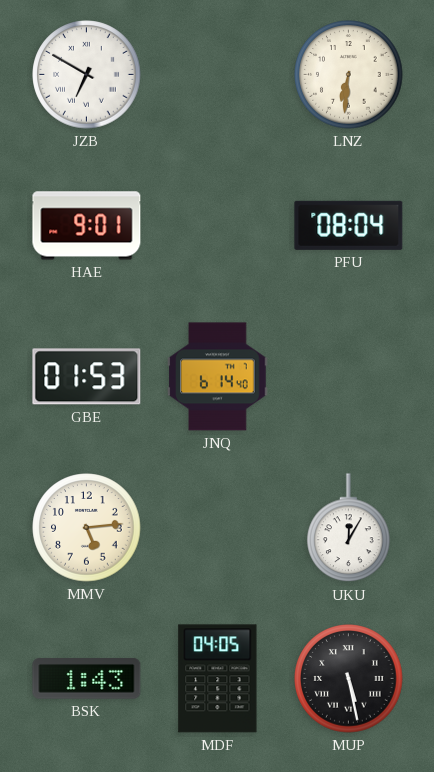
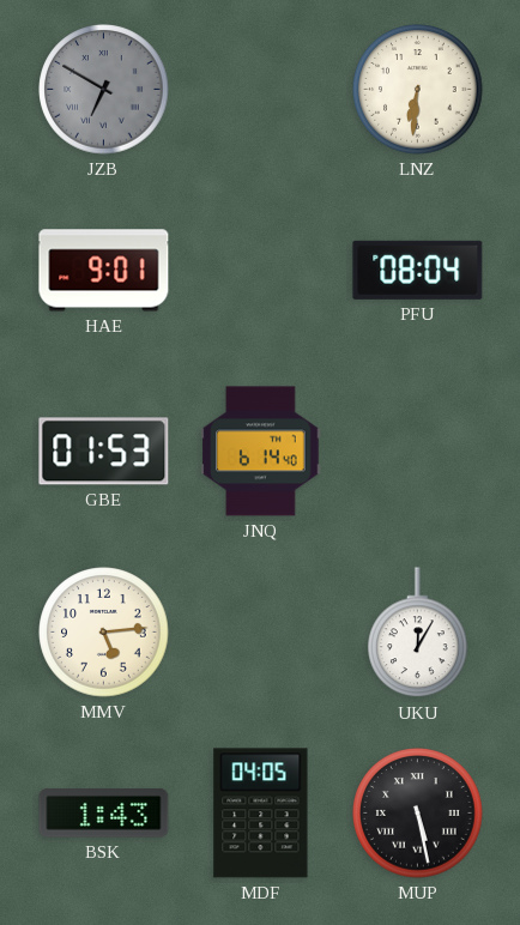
JZB dial: white -> grey
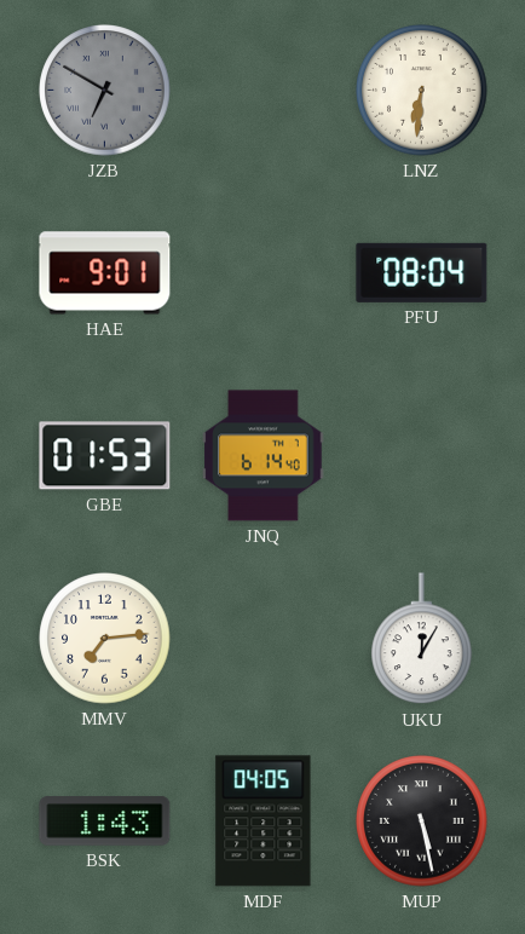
MMV: 5:14 -> 7:14
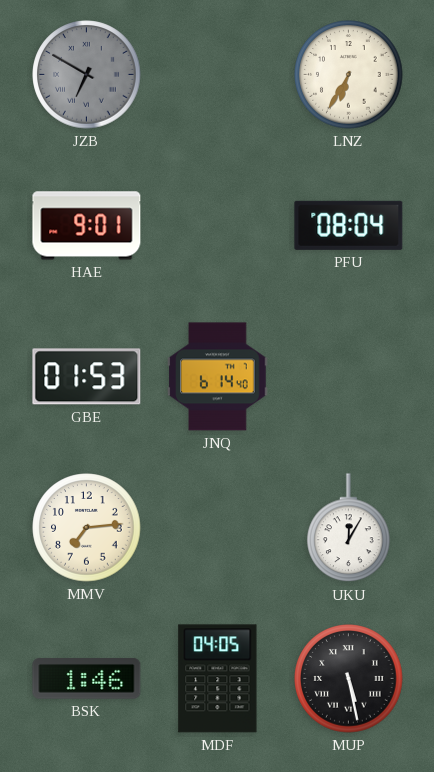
LNZ: 6:31 -> 6:35
BSK: 1:43 -> 1:46
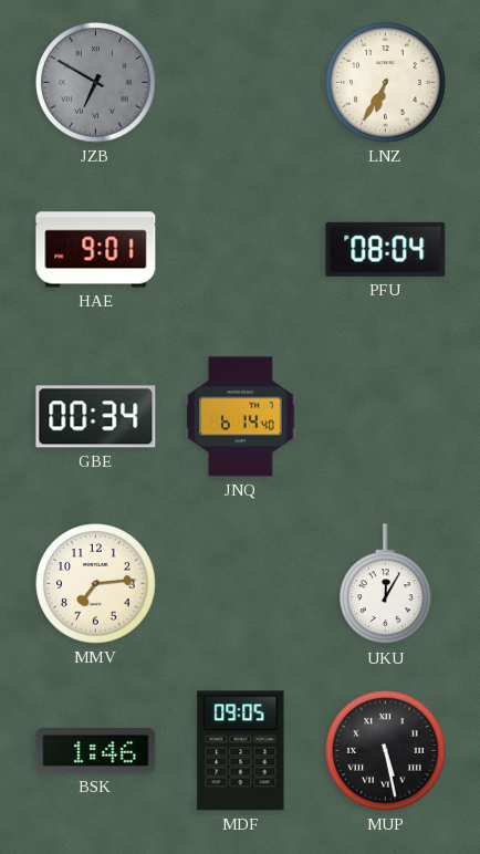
GBE: 01:53 -> 00:34
MDF: 04:05 -> 09:05
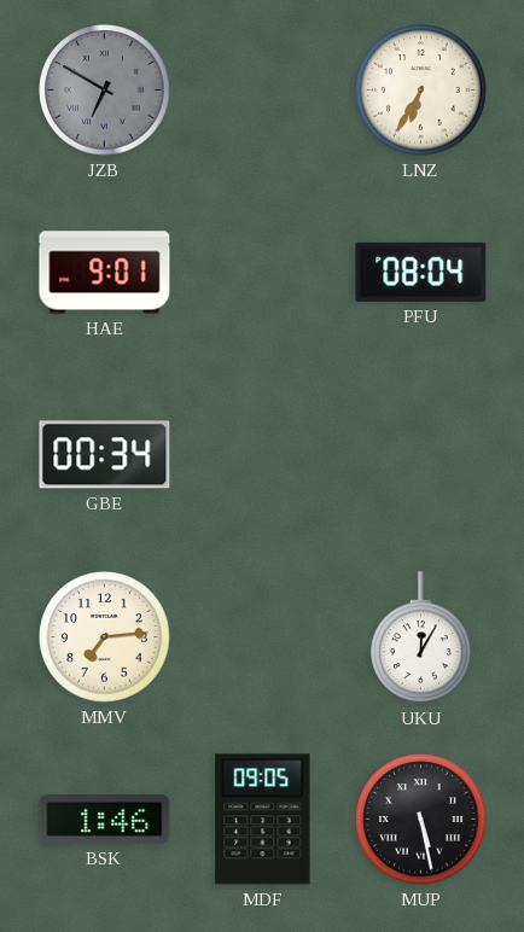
JNQ: 6:14 -> none
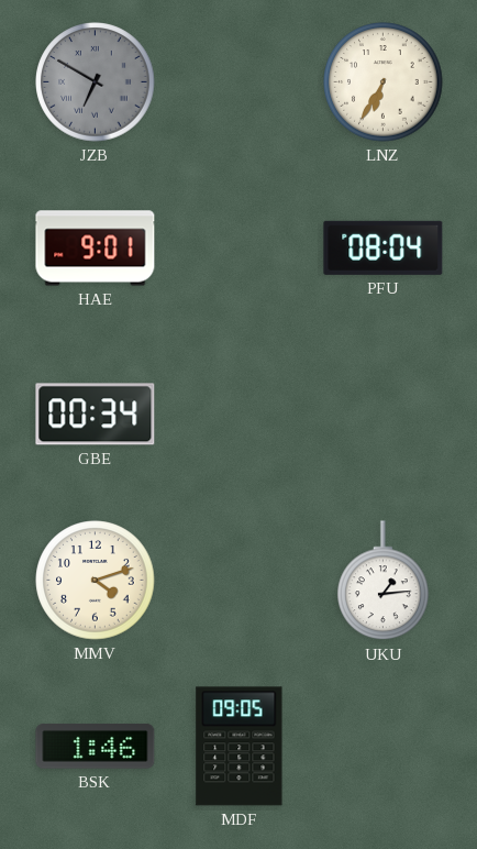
MMV: 7:14 -> 4:12
UKU: 12:05 -> 1:14
MUP: 5:28 -> none
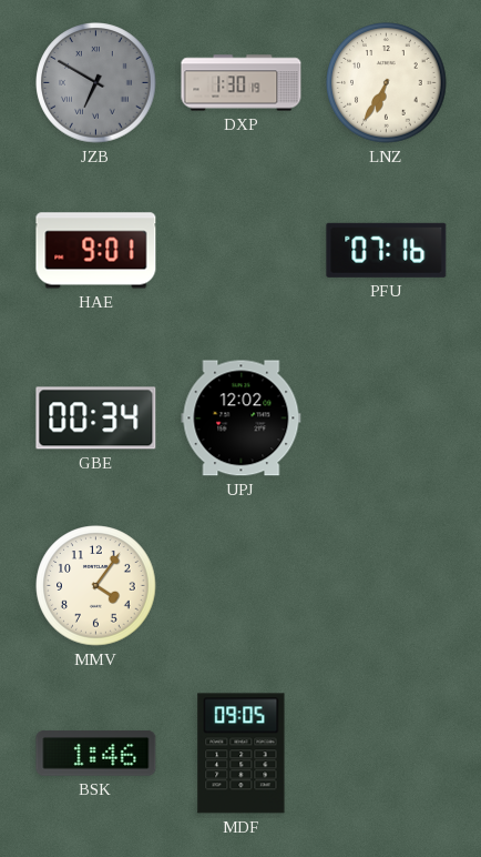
DXP: none -> 1:30
PFU: 08:04 -> 07:16
UPJ: none -> 12:02
MMV: 4:12 -> 4:06
UKU: 1:14 -> none
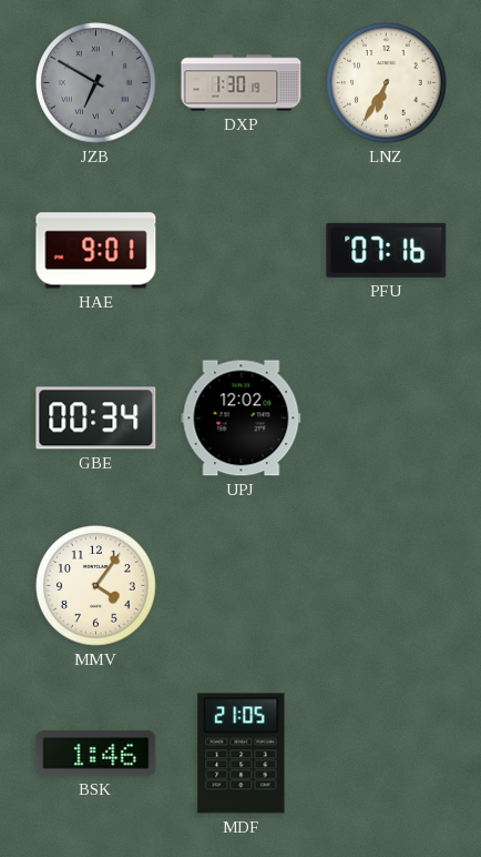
MDF: 09:05 -> 21:05
